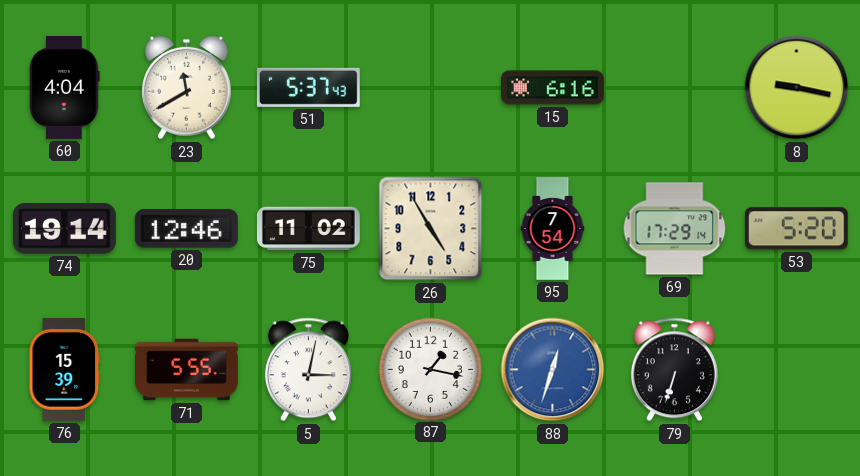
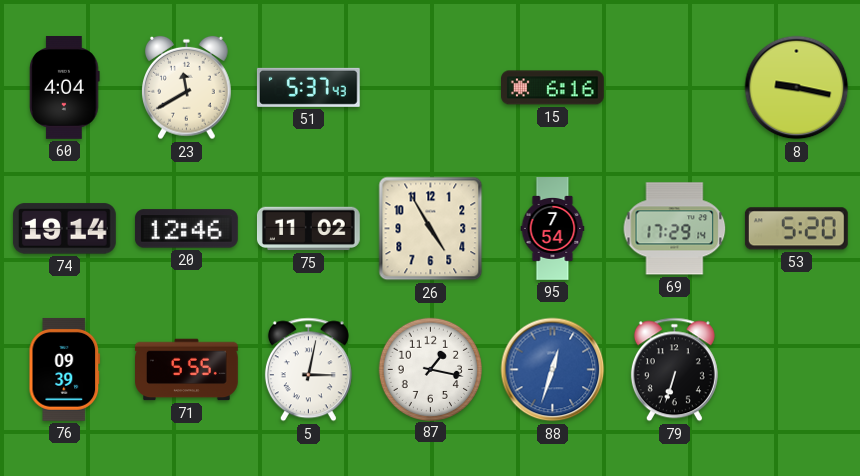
76: 15:39 -> 09:39
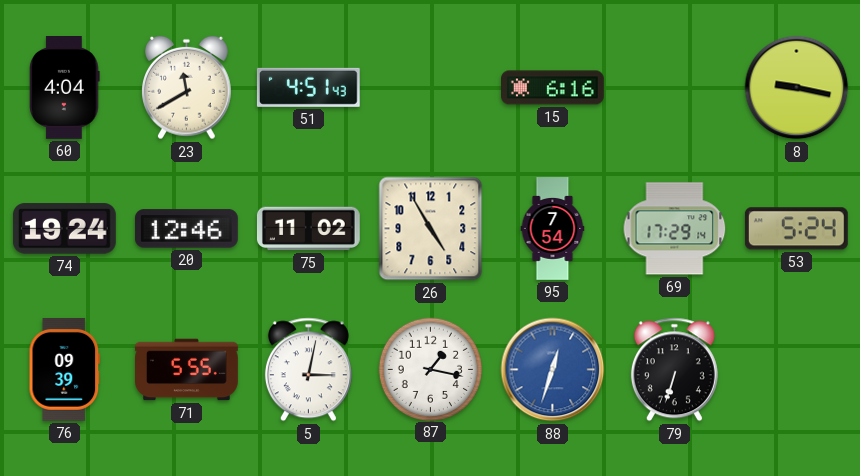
51: 5:37 -> 4:51
74: 19:14 -> 19:24
53: 5:20 -> 5:24
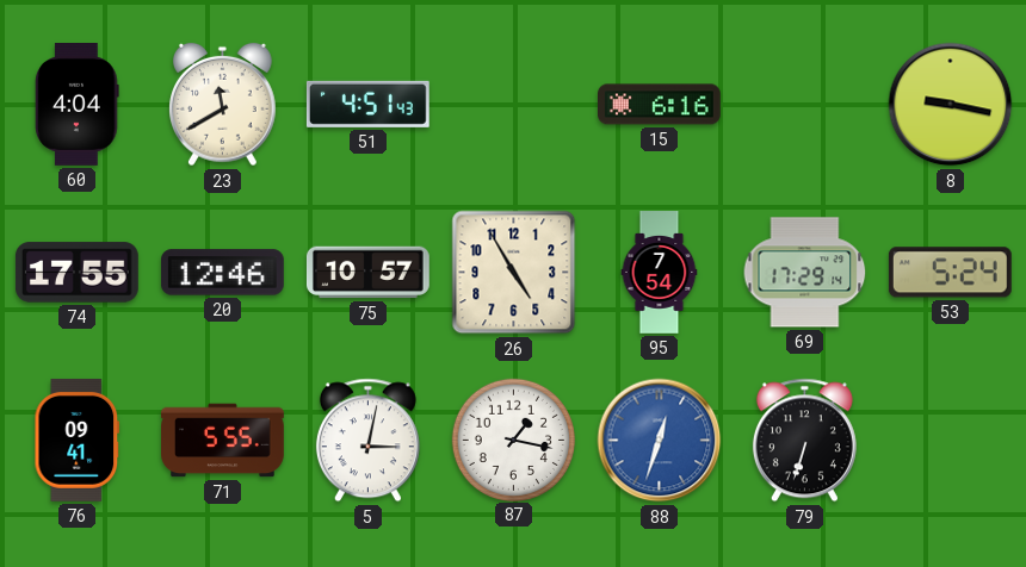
74: 19:24 -> 17:55
75: 11:02 -> 10:57
76: 09:39 -> 09:41
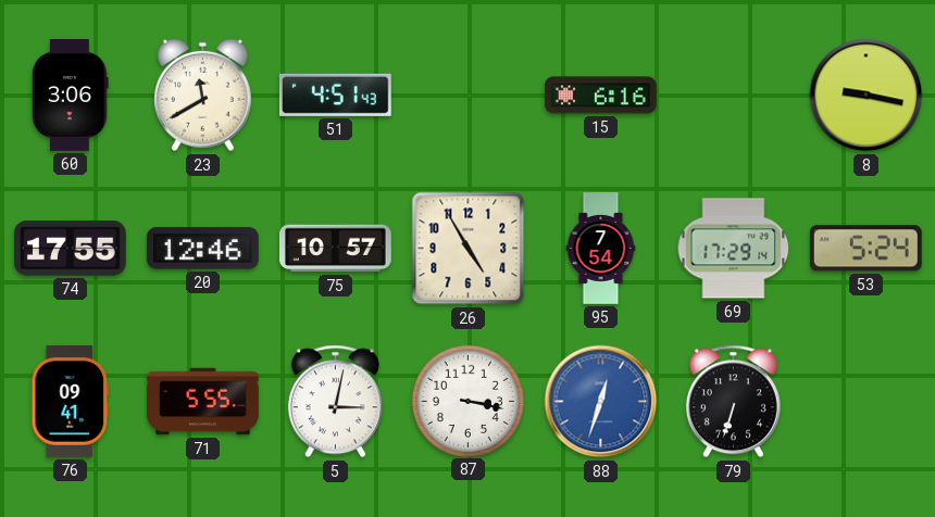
60: 4:04 -> 3:06
87: 1:17 -> 3:17
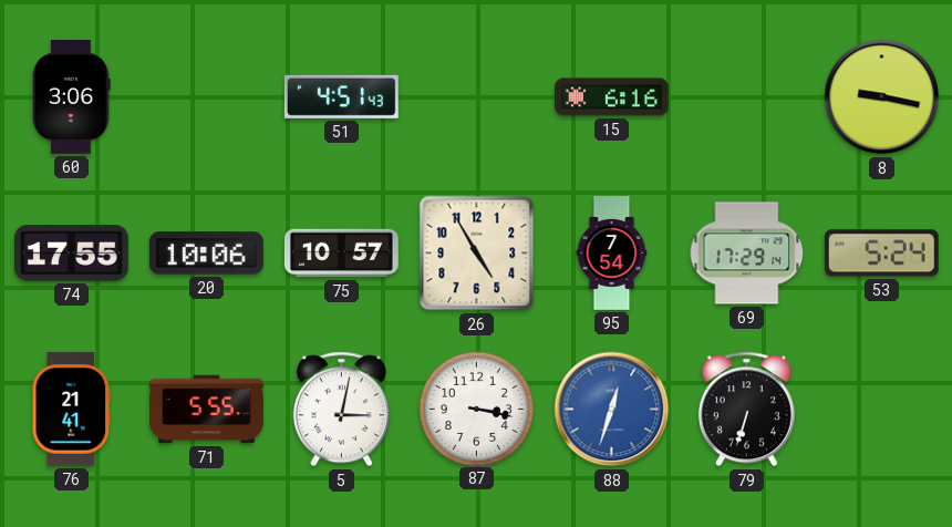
23: 11:40 -> none
20: 12:46 -> 10:06
76: 09:41 -> 21:41
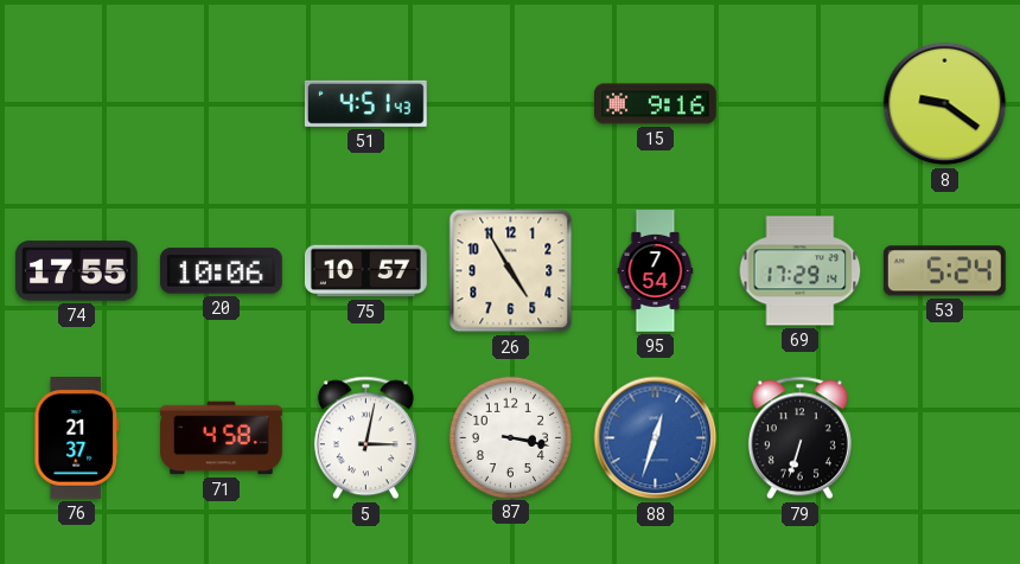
60: 3:06 -> none
15: 6:16 -> 9:16
8: 9:17 -> 9:21
76: 21:41 -> 21:37
71: 5:55 -> 4:58
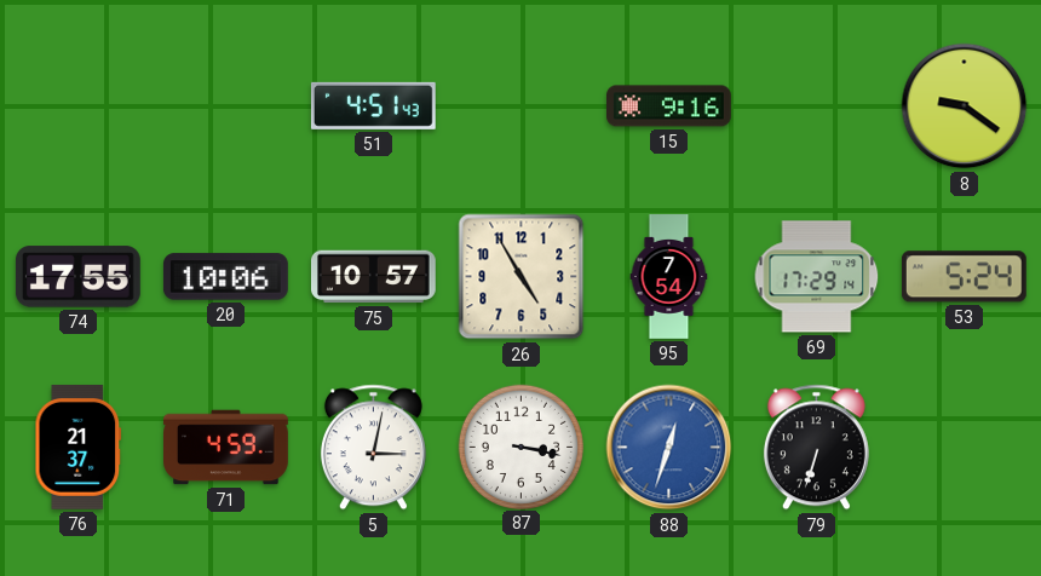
71: 4:58 -> 4:59
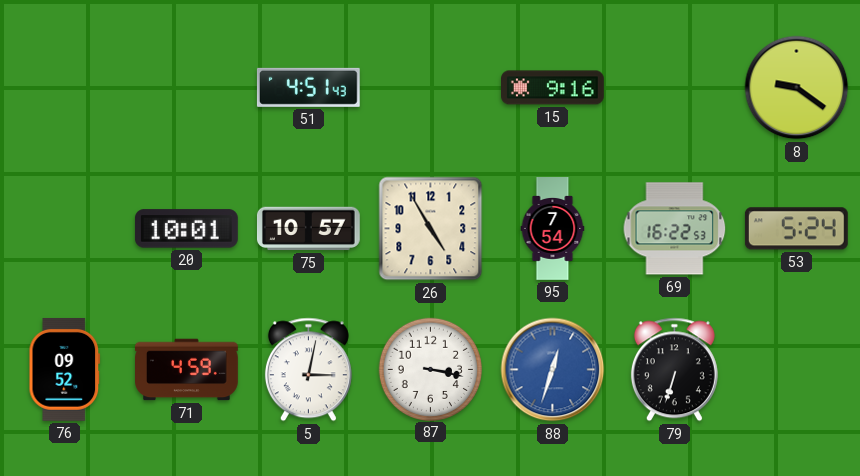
74: 17:55 -> none
20: 10:06 -> 10:01
69: 17:29 -> 16:22
76: 21:37 -> 09:52
